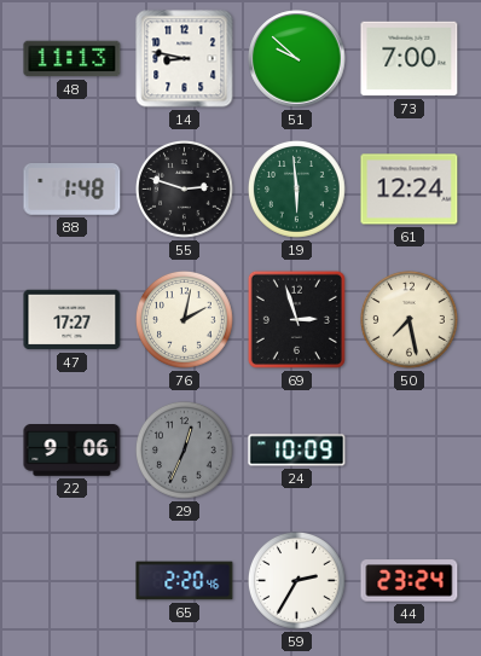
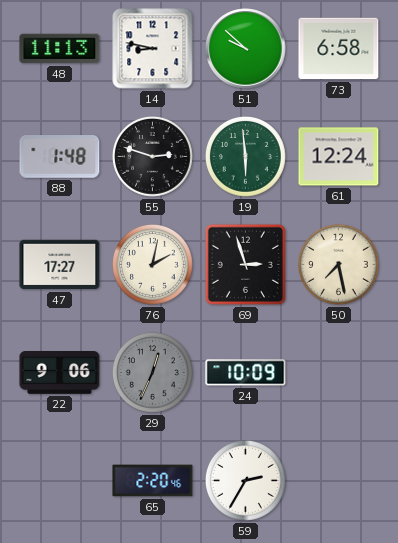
73: 7:00 -> 6:58
44: 23:24 -> none
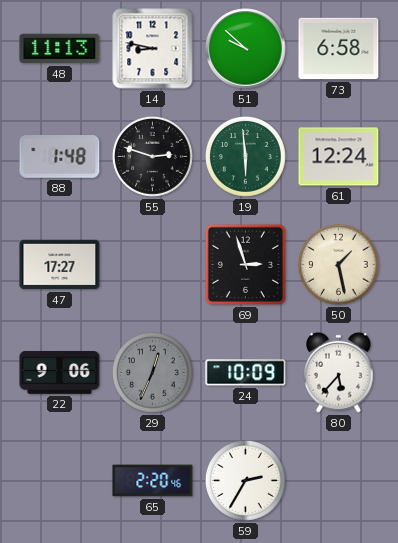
76: 2:02 -> none
50: 7:28 -> 1:28
80: none -> 5:37
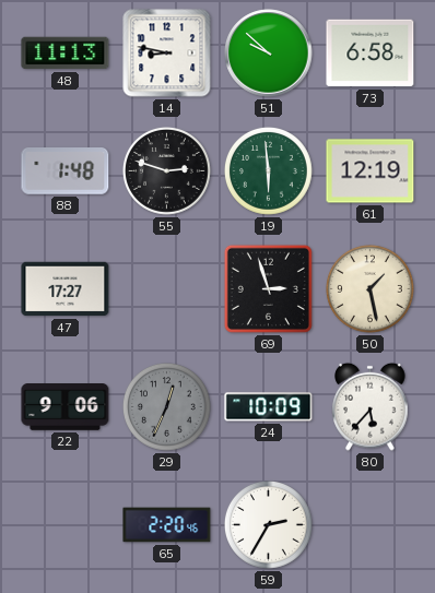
61: 12:24 -> 12:19
